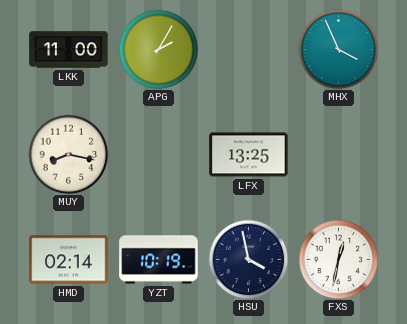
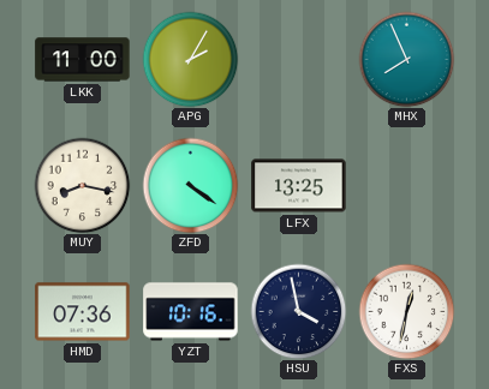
MHX: 3:56 -> 7:56
ZFD: none -> 4:21
HMD: 02:14 -> 07:36
YZT: 10:19 -> 10:16
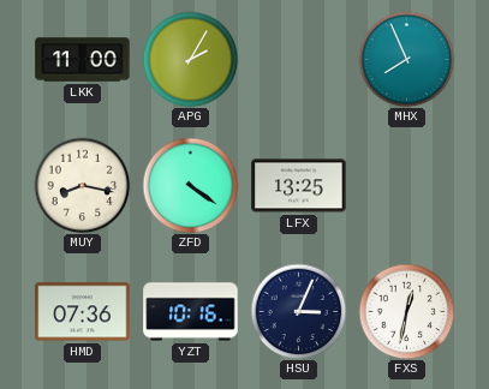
HSU: 3:58 -> 3:04
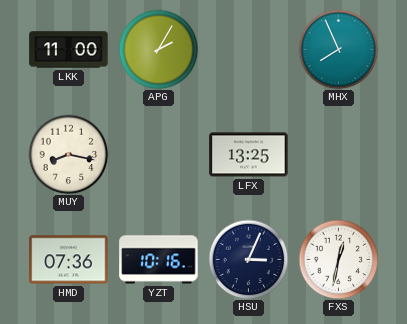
ZFD: 4:21 -> none
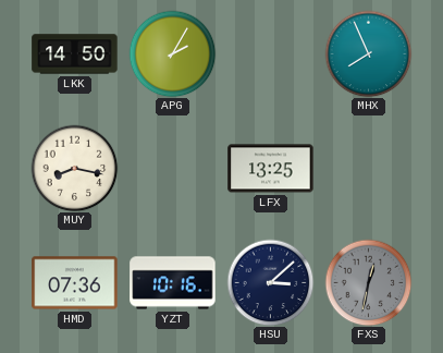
LKK: 11:00 -> 14:50
HSU: 3:04 -> 3:08
FXS dial: white -> grey
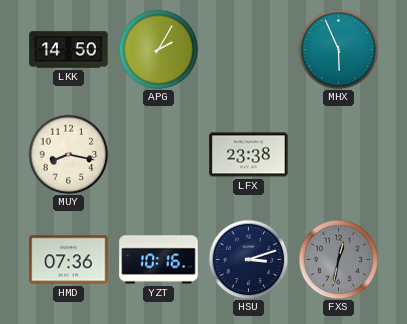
MHX: 7:56 -> 5:56
LFX: 13:25 -> 23:38
HSU: 3:08 -> 3:12
